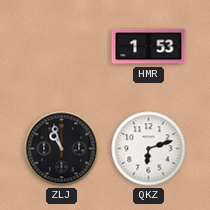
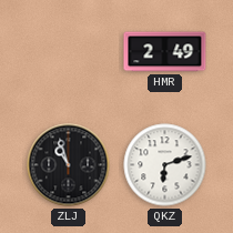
HMR: 1:53 -> 2:49
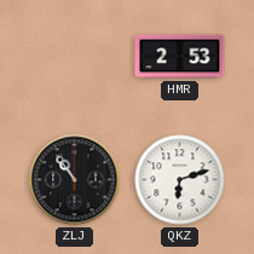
HMR: 2:49 -> 2:53
ZLJ: 10:57 -> 10:54
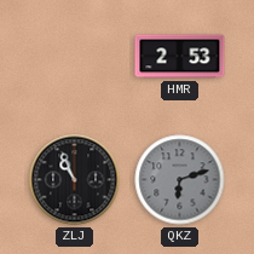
ZLJ: 10:54 -> 10:56
QKZ dial: white -> grey
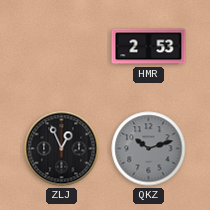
ZLJ: 10:56 -> 12:56
QKZ: 6:12 -> 10:12
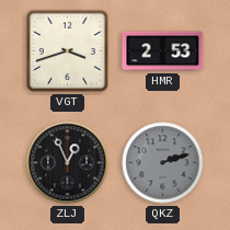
VGT: none -> 3:42
QKZ: 10:12 -> 2:12
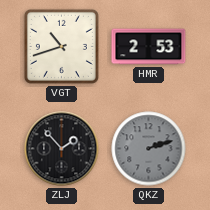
VGT: 3:42 -> 10:42
ZLJ: 12:56 -> 1:53
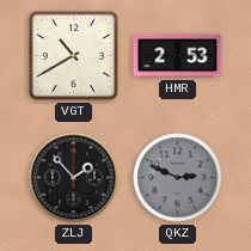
VGT: 10:42 -> 10:40
QKZ: 2:12 -> 2:49
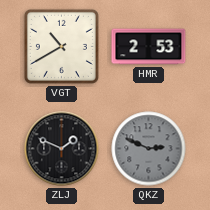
ZLJ: 1:53 -> 1:49
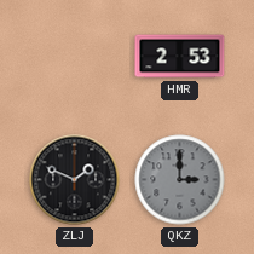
VGT: 10:40 -> none
QKZ: 2:49 -> 3:00
